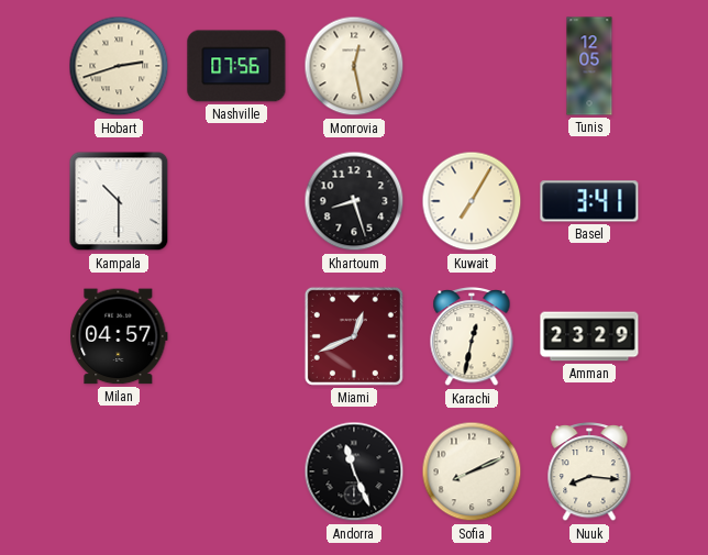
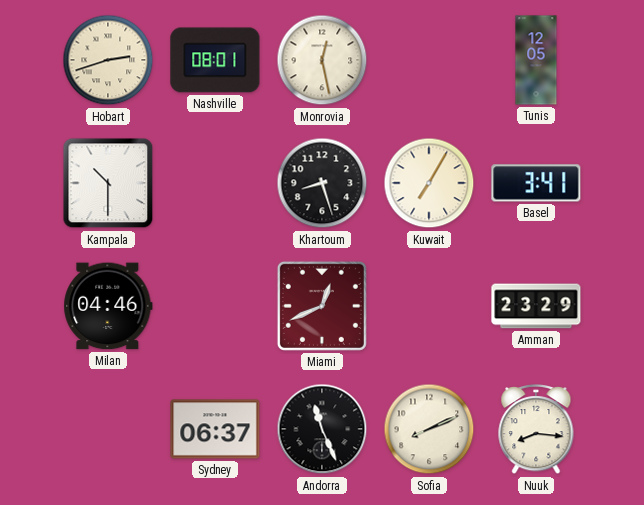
Nashville: 07:56 -> 08:01
Milan: 04:57 -> 04:46
Karachi: 12:32 -> none
Sydney: none -> 06:37
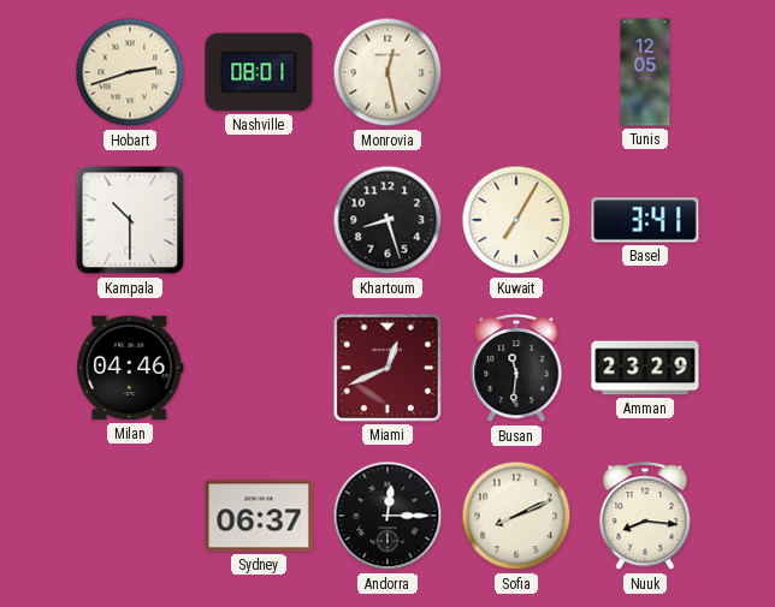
Busan: none -> 11:31
Andorra: 11:26 -> 12:15
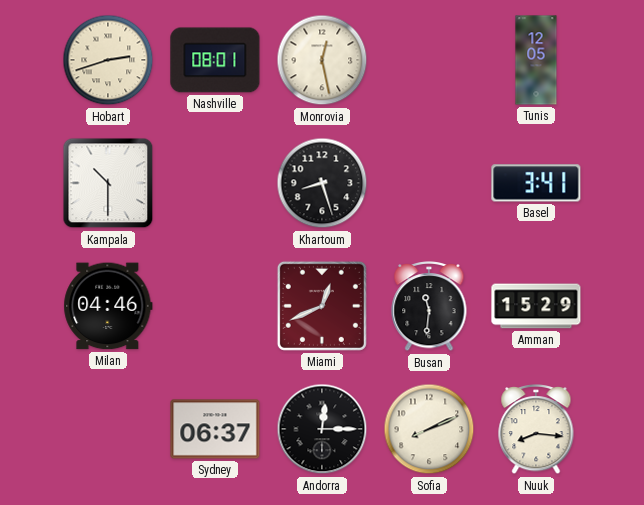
Kuwait: 7:05 -> none
Amman: 23:29 -> 15:29
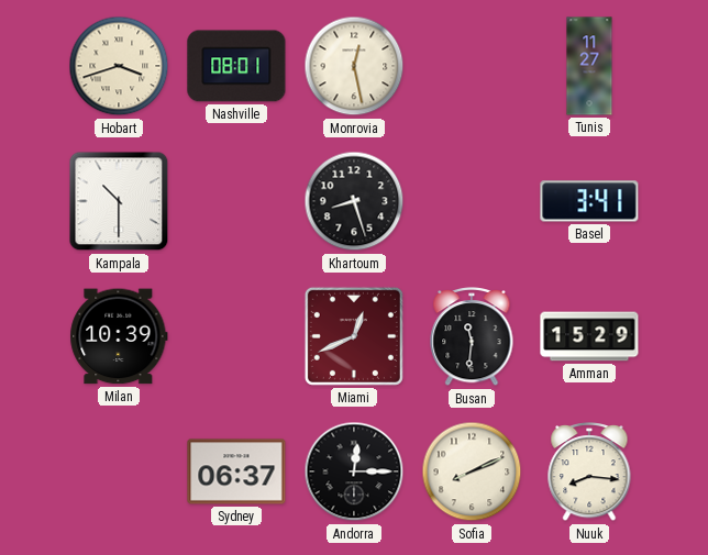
Hobart: 2:42 -> 3:42
Tunis: 12:05 -> 11:27
Milan: 04:46 -> 10:39
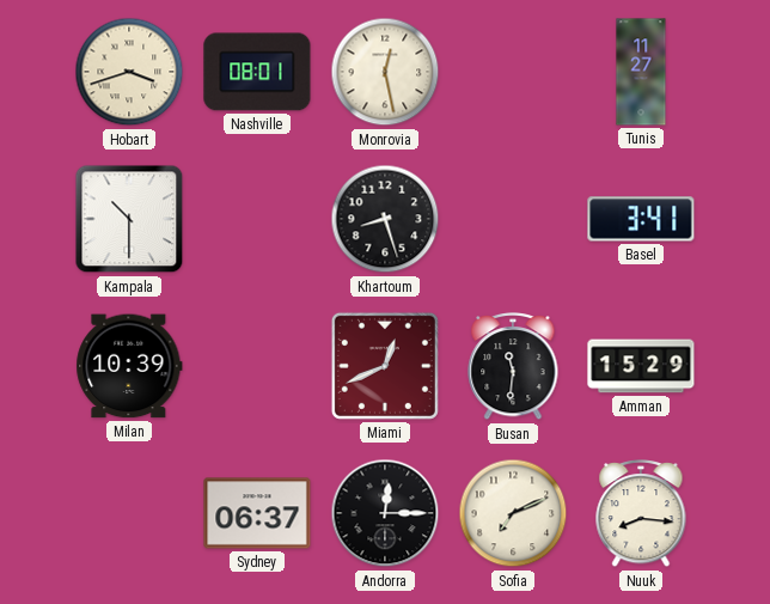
Sofia: 8:11 -> 7:11
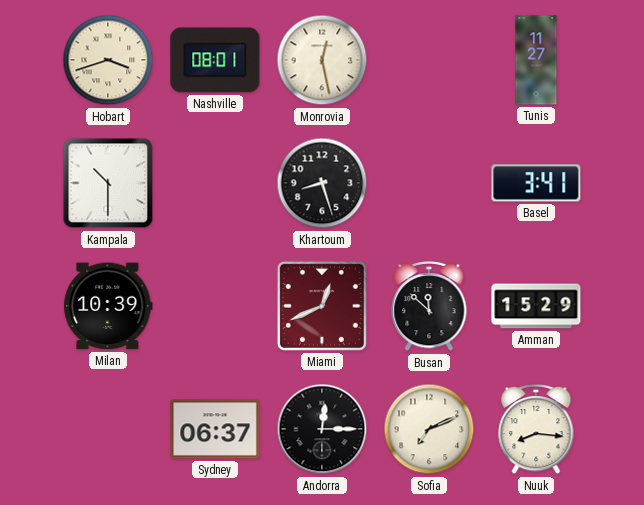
Busan: 11:31 -> 11:52
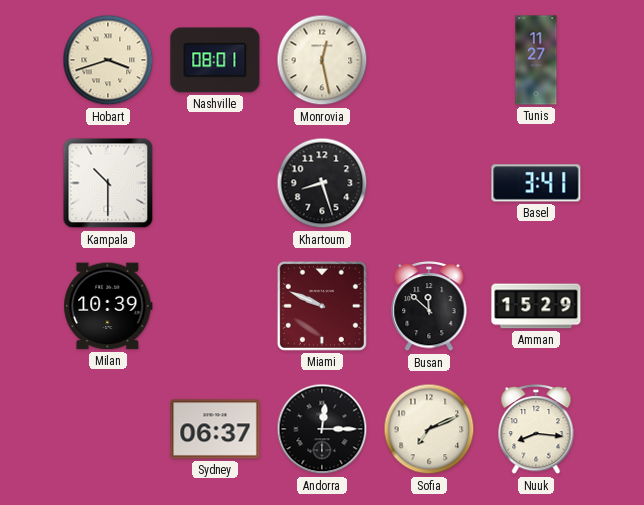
Miami: 12:41 -> 9:49
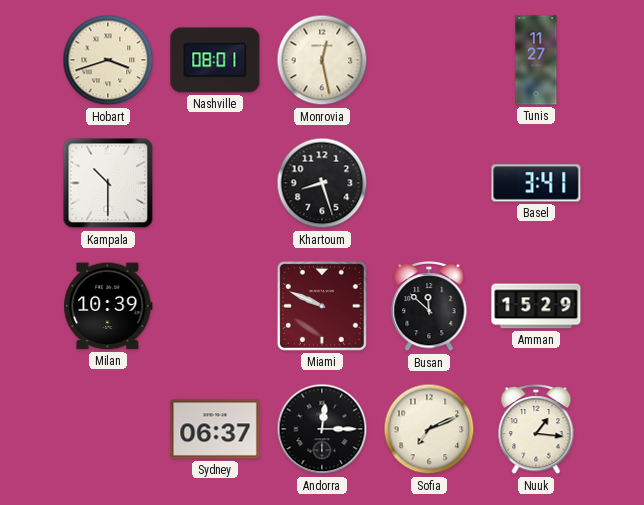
Nuuk: 8:16 -> 1:16
